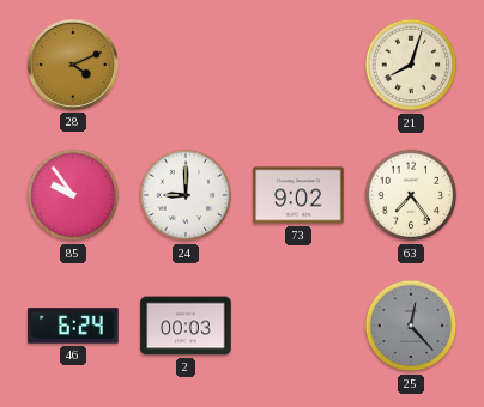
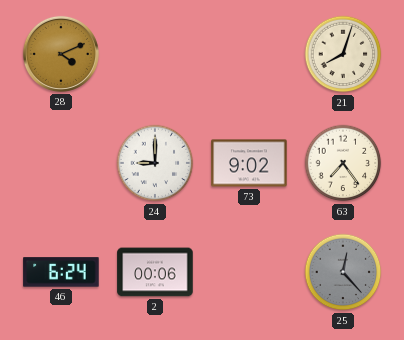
85: 9:54 -> none
2: 00:03 -> 00:06
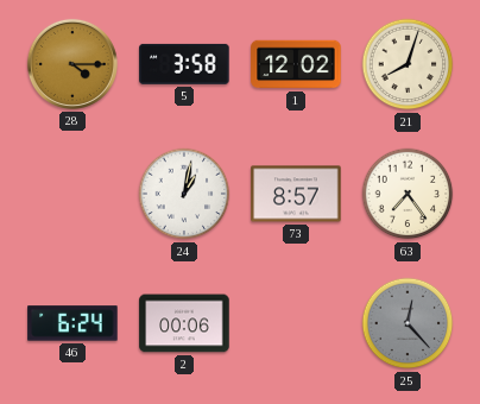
28: 4:11 -> 4:15
5: none -> 3:58
1: none -> 12:02
24: 9:00 -> 1:02
73: 9:02 -> 8:57
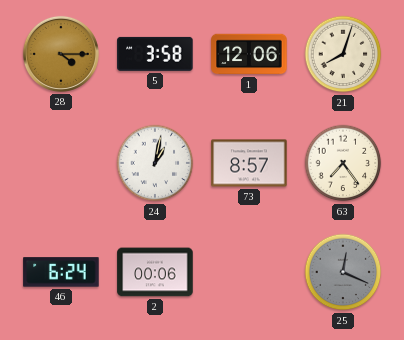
1: 12:02 -> 12:06
25: 12:23 -> 12:19
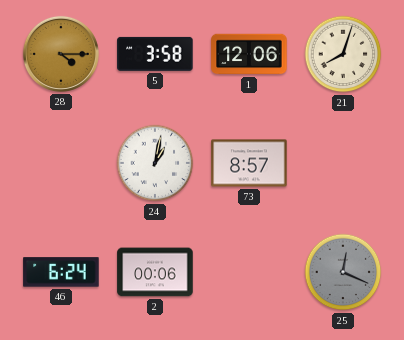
63: 7:24 -> none
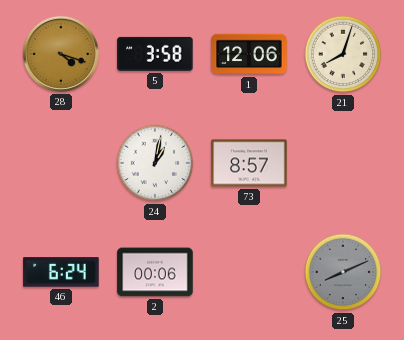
28: 4:15 -> 4:18
25: 12:19 -> 8:11
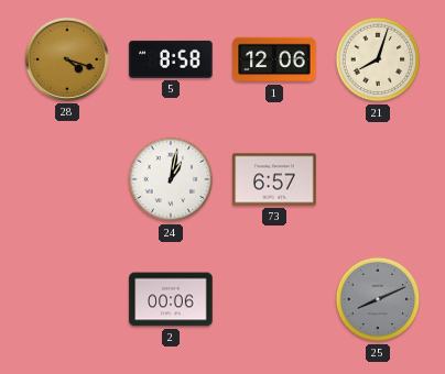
5: 3:58 -> 8:58
73: 8:57 -> 6:57
46: 6:24 -> none
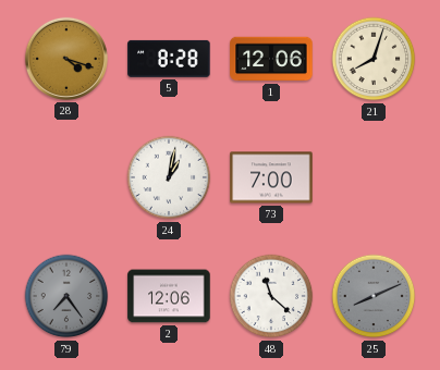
5: 8:58 -> 8:28
73: 6:57 -> 7:00
79: none -> 7:24
2: 00:06 -> 12:06
48: none -> 11:22
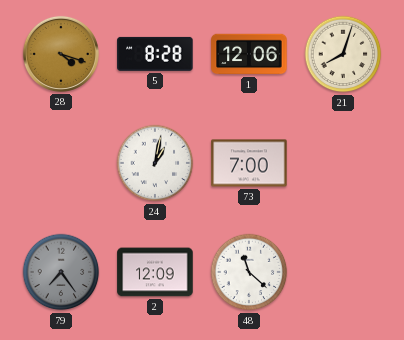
2: 12:06 -> 12:09
25: 8:11 -> none
